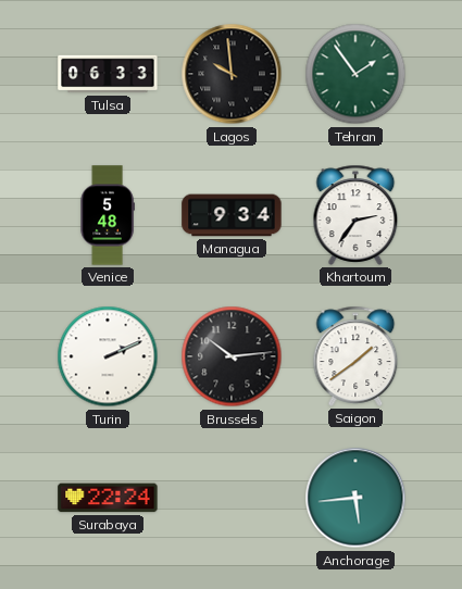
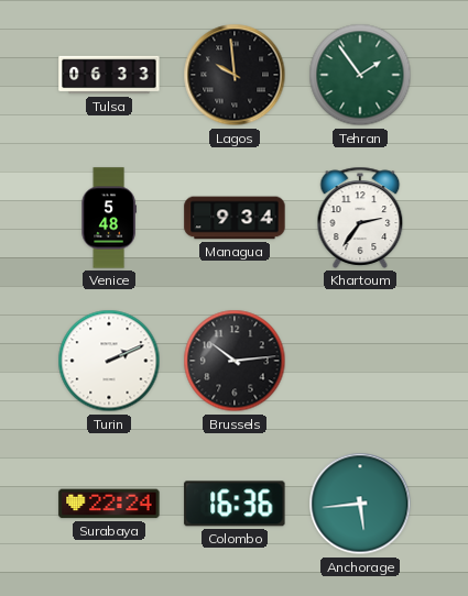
Saigon: 1:39 -> none
Colombo: none -> 16:36
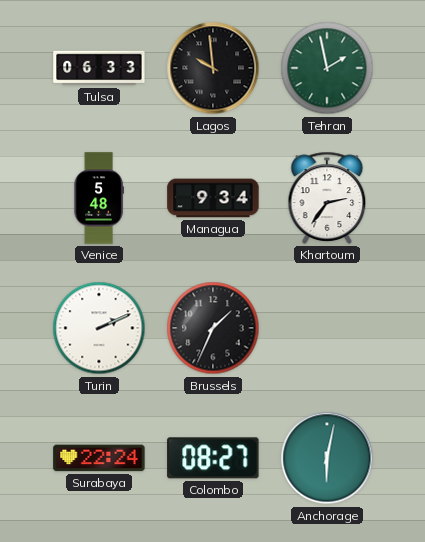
Tehran: 1:54 -> 1:58
Brussels: 10:14 -> 1:34
Colombo: 16:36 -> 08:27
Anchorage: 5:44 -> 6:02
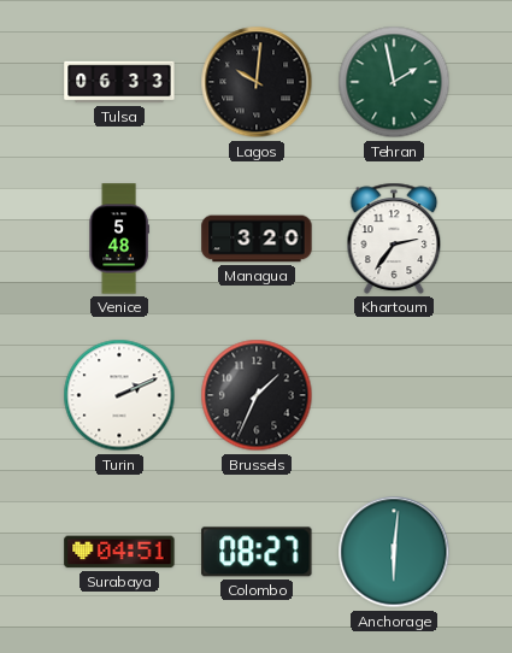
Lagos: 9:59 -> 10:01
Managua: 9:34 -> 3:20
Surabaya: 22:24 -> 04:51
Anchorage: 6:02 -> 6:01
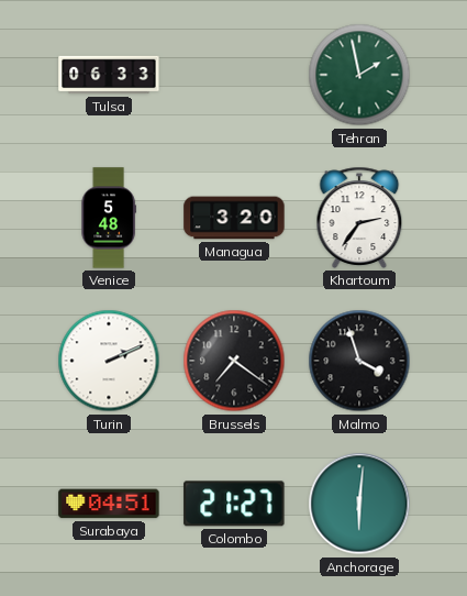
Lagos: 10:01 -> none
Brussels: 1:34 -> 7:21
Malmo: none -> 3:57
Colombo: 08:27 -> 21:27
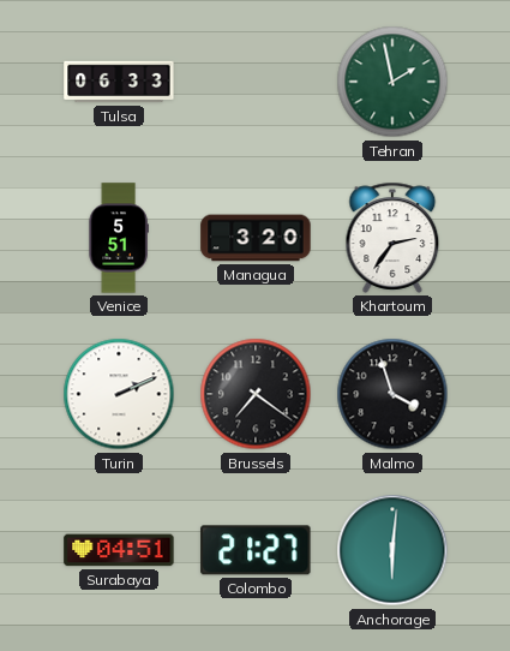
Venice: 5:48 -> 5:51
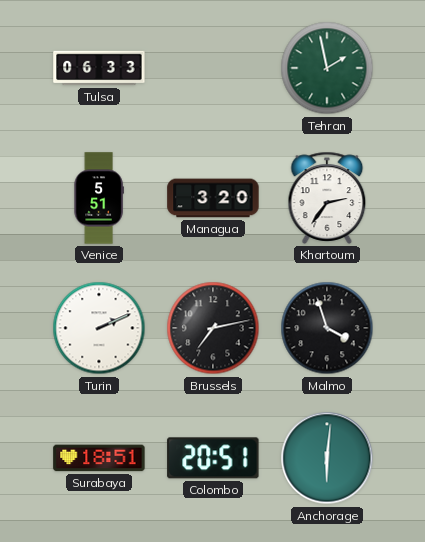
Brussels: 7:21 -> 7:13
Surabaya: 04:51 -> 18:51
Colombo: 21:27 -> 20:51
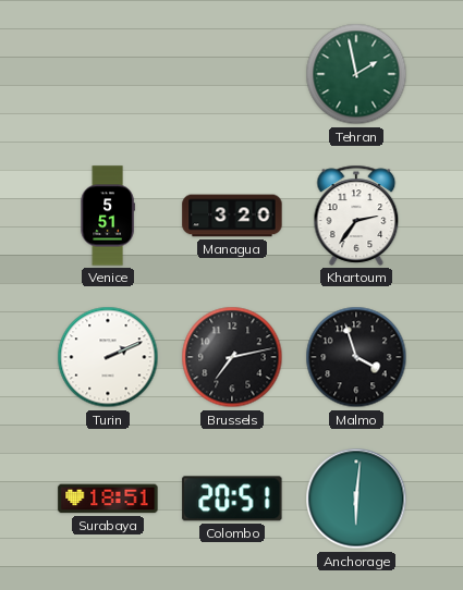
Tulsa: 06:33 -> none
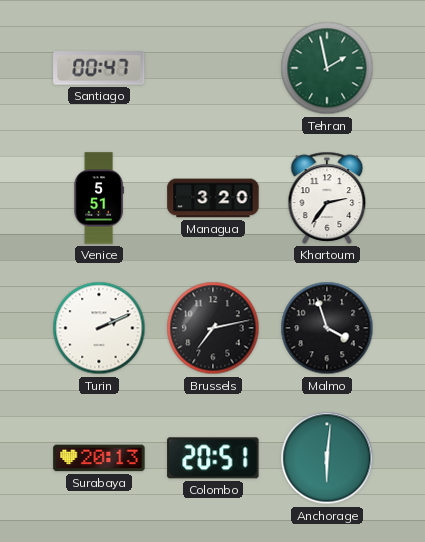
Santiago: none -> 00:47
Surabaya: 18:51 -> 20:13
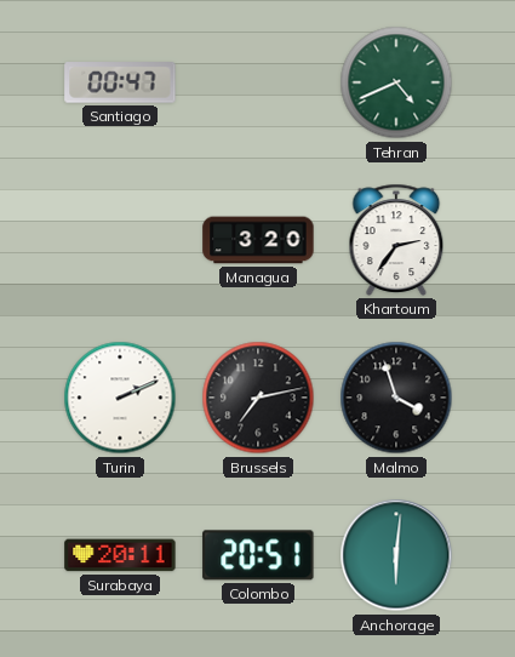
Tehran: 1:58 -> 4:41
Venice: 5:51 -> none
Surabaya: 20:13 -> 20:11
